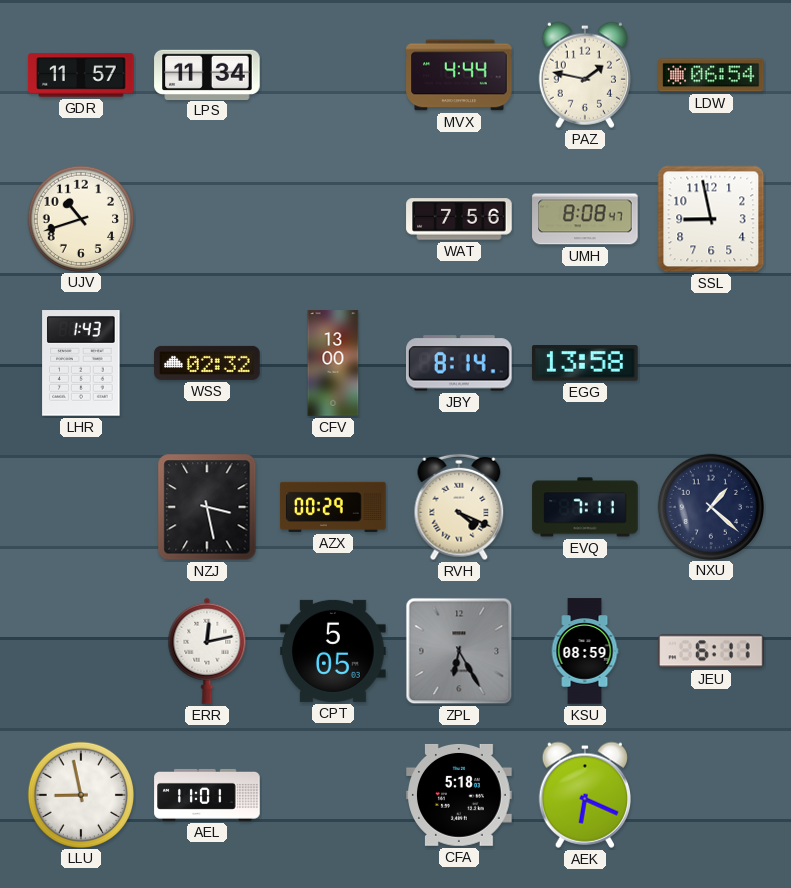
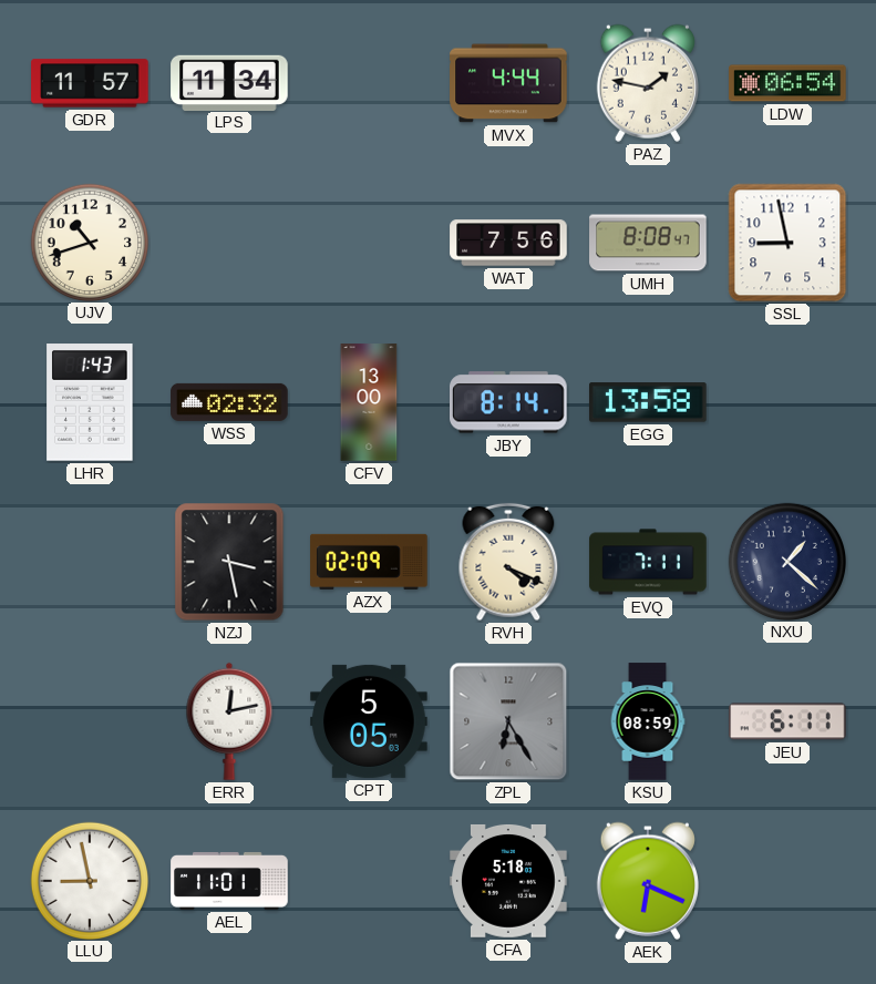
AZX: 00:29 -> 02:09
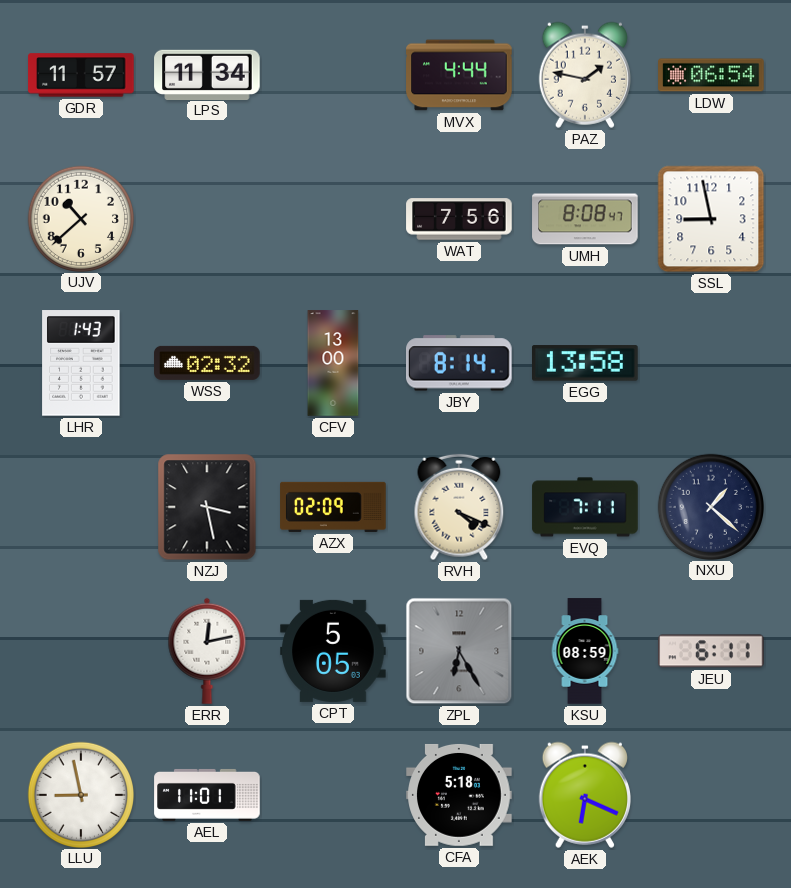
UJV: 10:42 -> 10:38
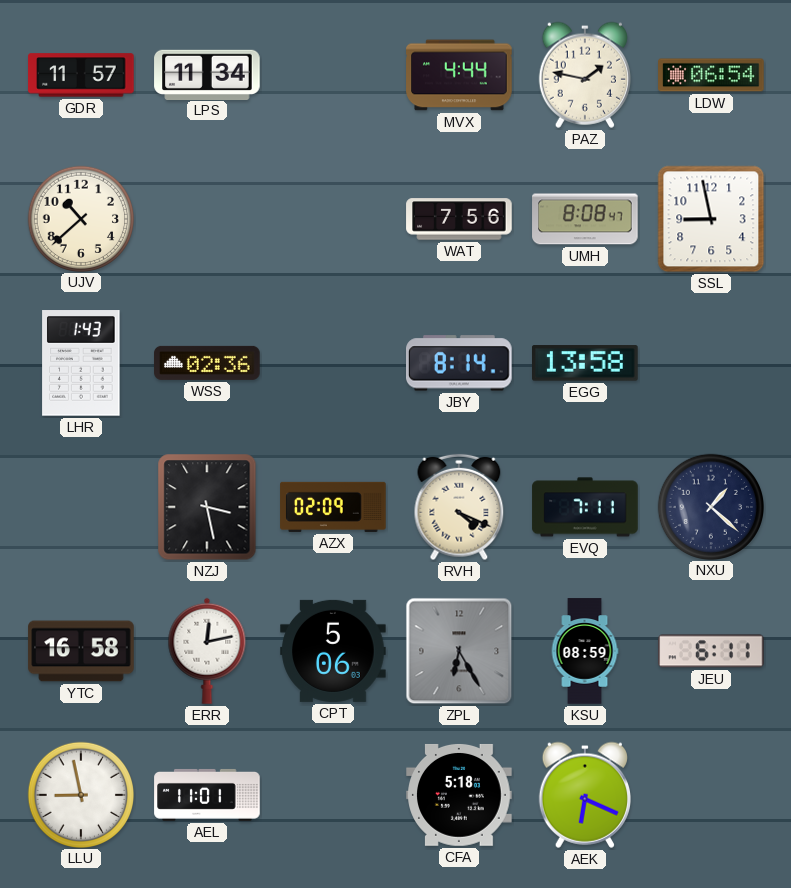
WSS: 02:32 -> 02:36
CFV: 13:00 -> none
YTC: none -> 16:58
CPT: 5:05 -> 5:06
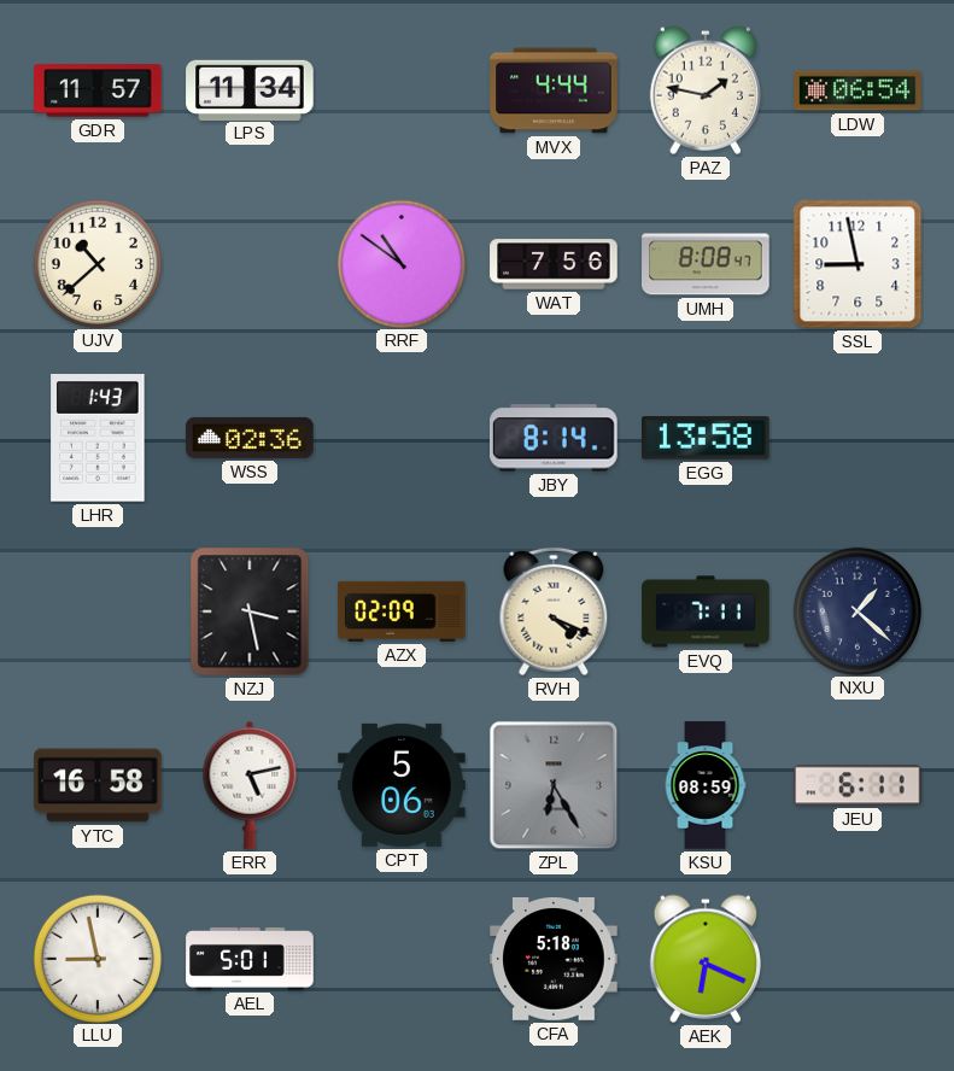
RRF: none -> 10:51
ERR: 12:13 -> 5:13
AEL: 11:01 -> 5:01
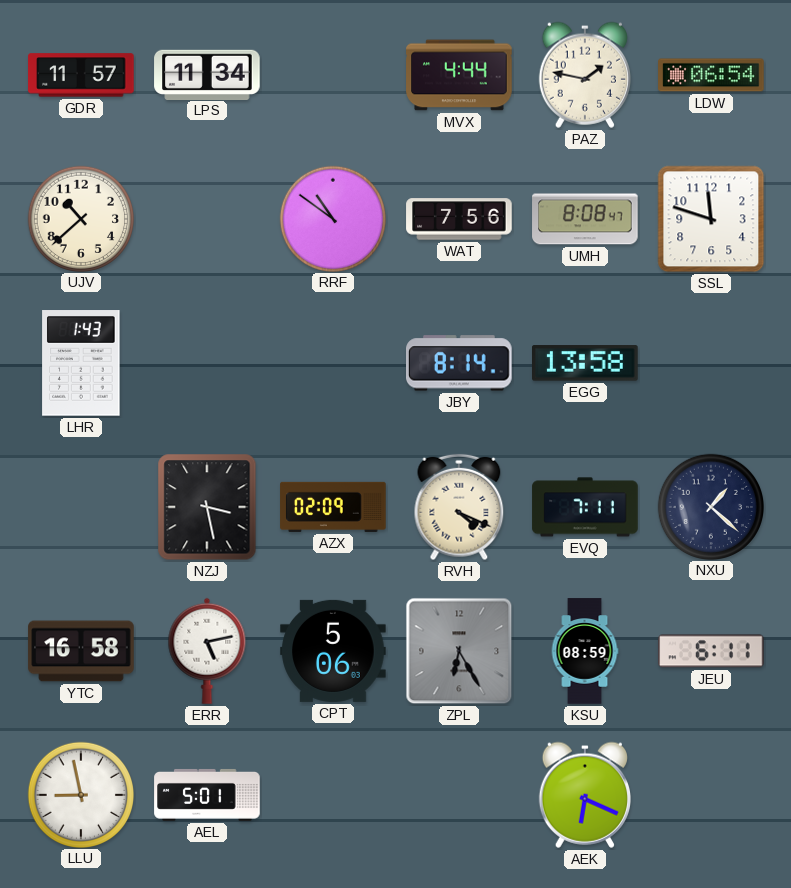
SSL: 8:58 -> 11:48
WSS: 02:36 -> none
CFA: 5:18 -> none
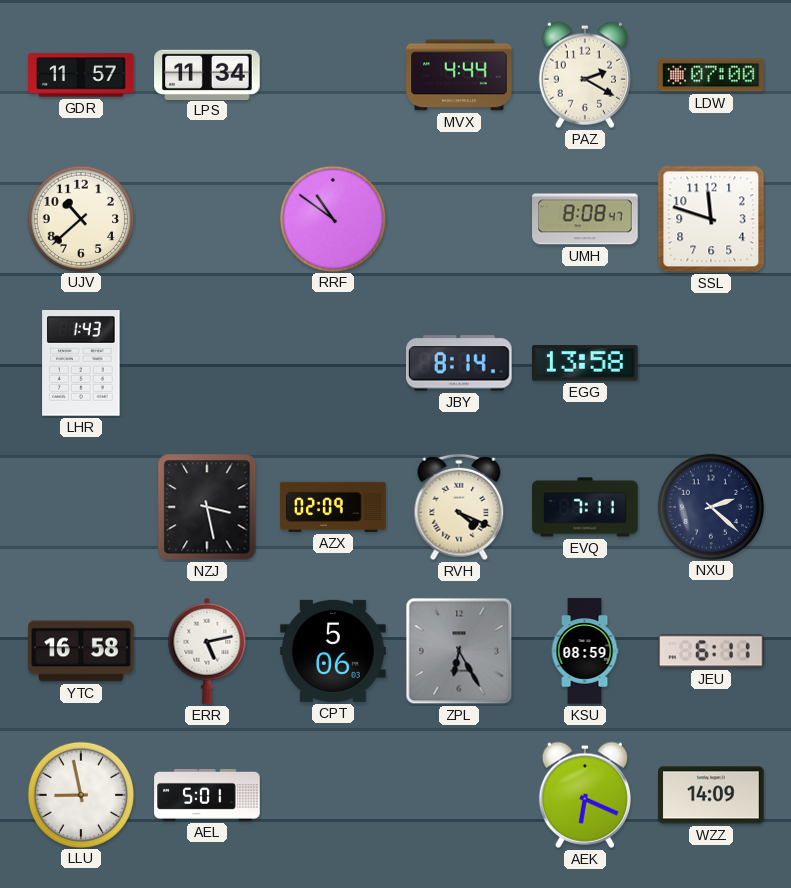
PAZ: 1:47 -> 2:20
LDW: 06:54 -> 07:00
WAT: 7:56 -> none
NXU: 1:22 -> 2:22
WZZ: none -> 14:09
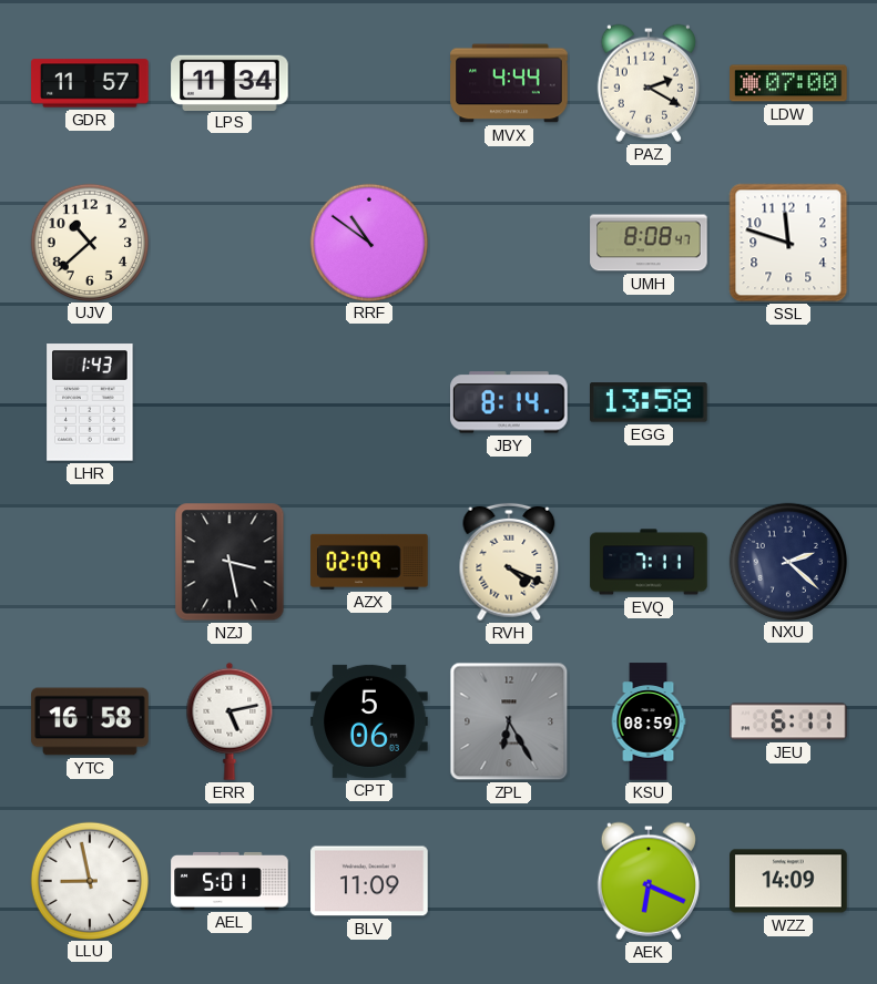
BLV: none -> 11:09
